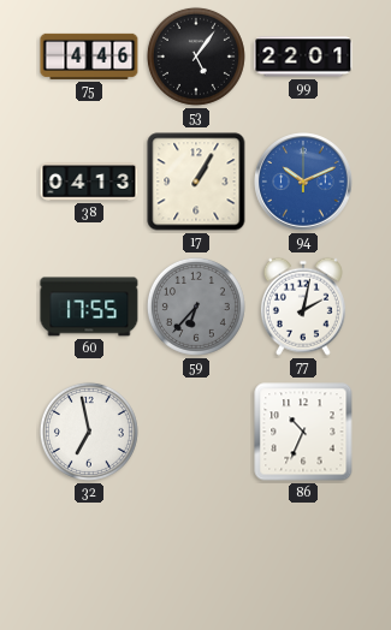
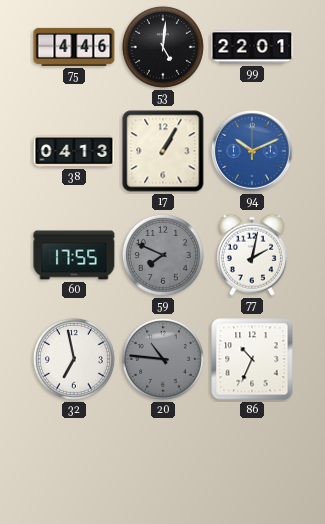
53: 5:06 -> 5:01
59: 6:37 -> 7:49
20: none -> 10:46
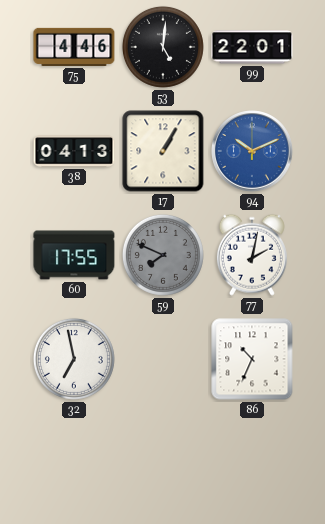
20: 10:46 -> none
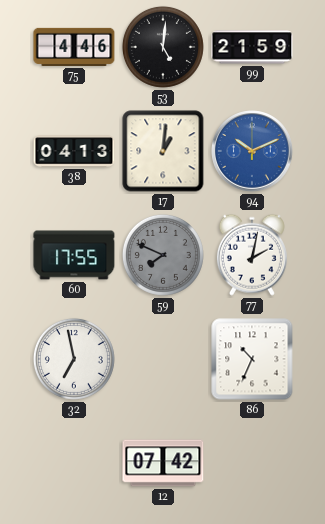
99: 22:01 -> 21:59
17: 1:05 -> 1:01
12: none -> 07:42
